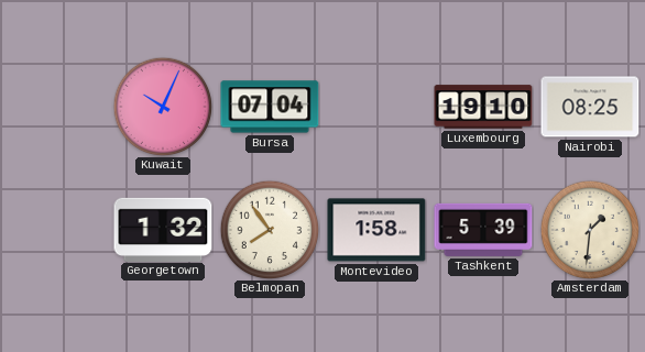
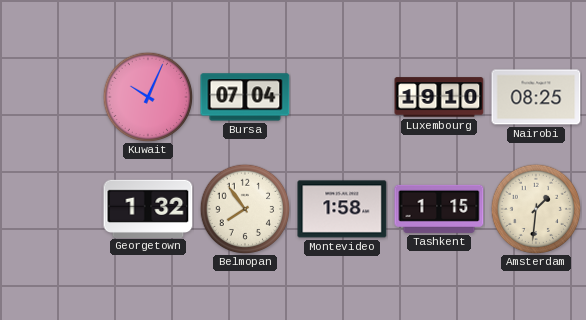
Tashkent: 5:39 -> 1:15
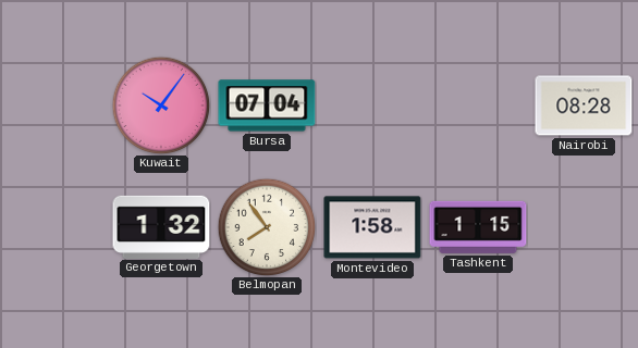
Kuwait: 10:04 -> 10:06
Luxembourg: 19:10 -> none
Nairobi: 08:25 -> 08:28
Amsterdam: 1:31 -> none
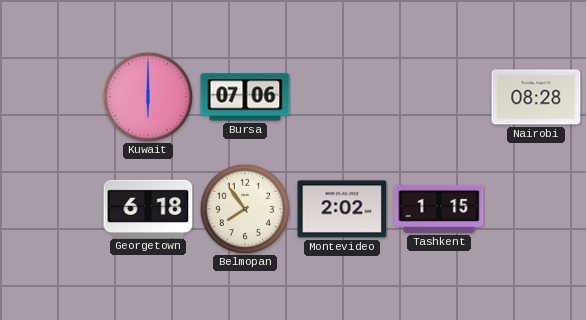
Kuwait: 10:06 -> 6:00
Bursa: 07:04 -> 07:06
Georgetown: 1:32 -> 6:18
Montevideo: 1:58 -> 2:02
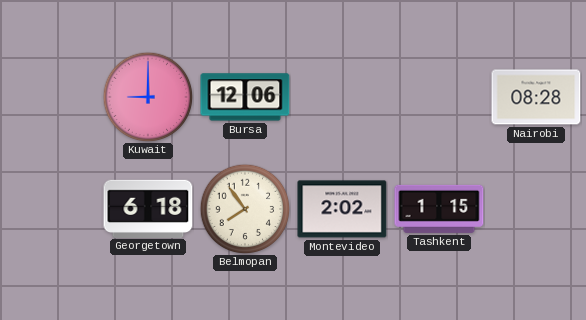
Kuwait: 6:00 -> 9:00
Bursa: 07:06 -> 12:06
